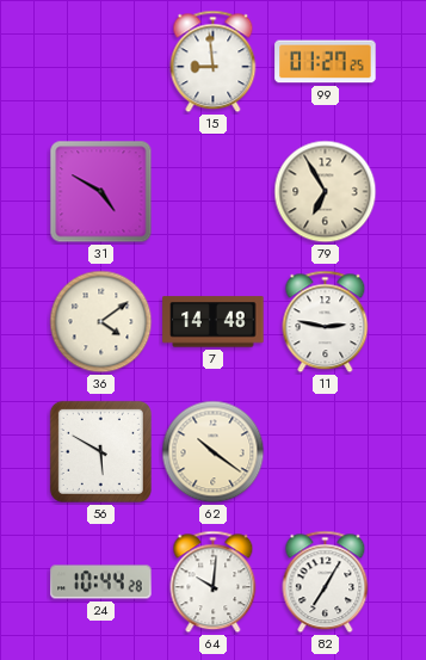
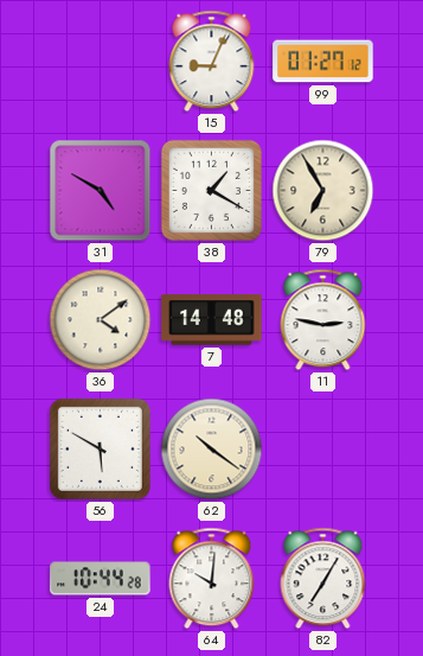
15: 8:59 -> 9:04
99: 01:27:25 -> 01:27:12
38: none -> 1:20
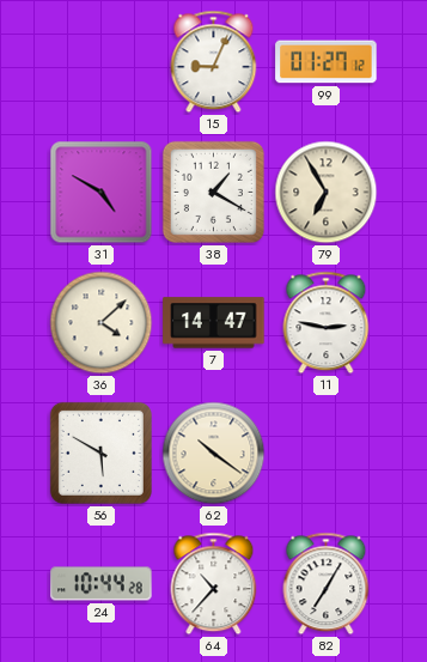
36: 4:09 -> 4:08
7: 14:48 -> 14:47
64: 10:01 -> 10:37
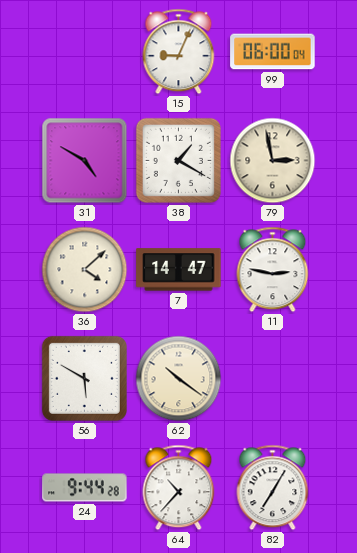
99: 01:27 -> 06:00
79: 6:55 -> 2:58
24: 10:44 -> 9:44
